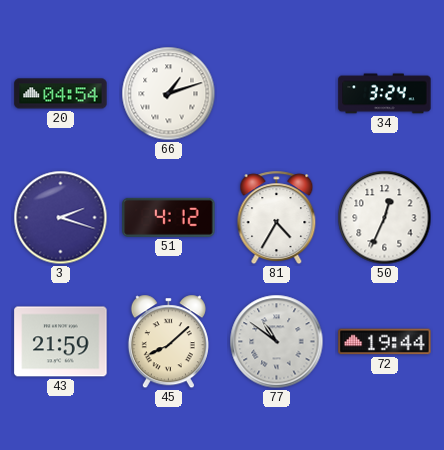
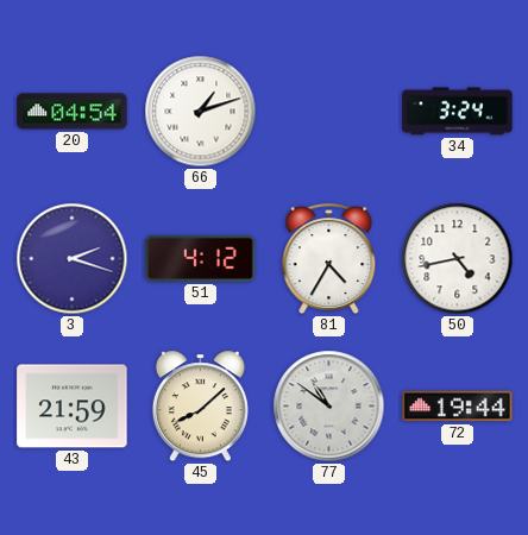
50: 12:34 -> 4:43
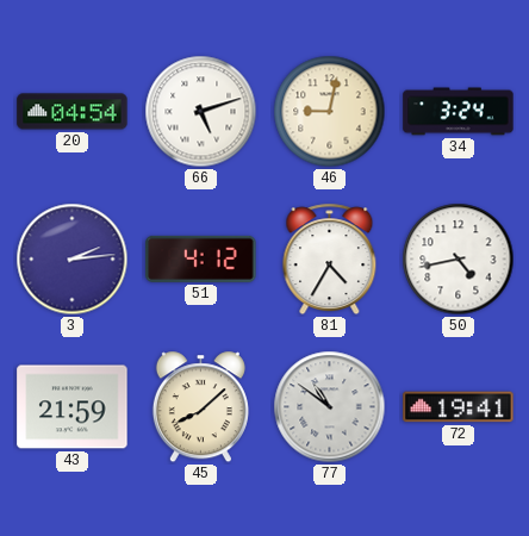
66: 1:12 -> 5:12
46: none -> 9:02
3: 2:18 -> 2:14
72: 19:44 -> 19:41
